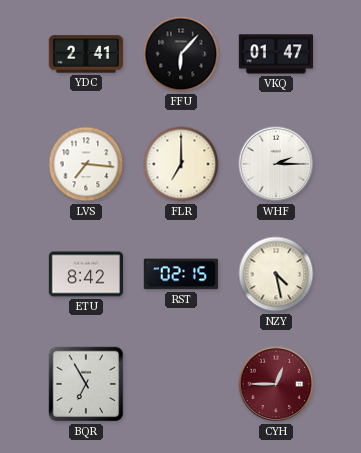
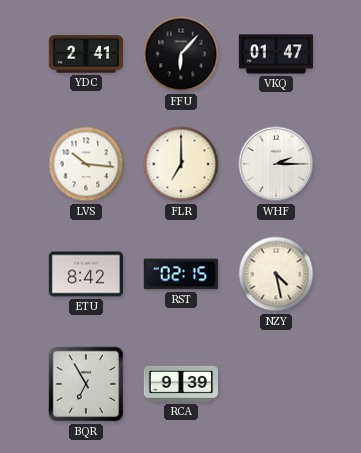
LVS: 7:16 -> 10:16
RCA: none -> 9:39
CYH: 12:45 -> none
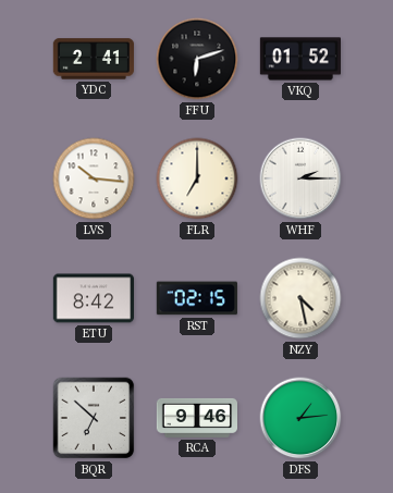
FFU: 6:07 -> 6:12
VKQ: 01:47 -> 01:52
BQR: 6:55 -> 6:52
RCA: 9:39 -> 9:46
DFS: none -> 1:14
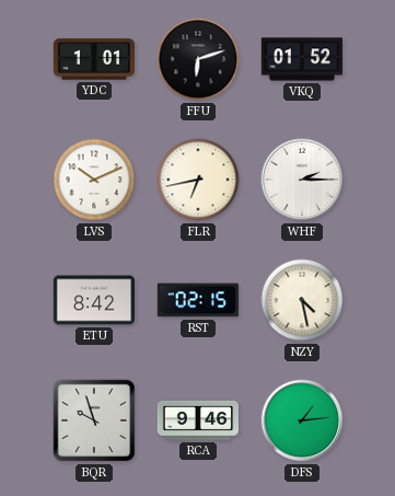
YDC: 2:41 -> 1:01
LVS: 10:16 -> 10:11
FLR: 7:00 -> 6:43
BQR: 6:52 -> 9:57
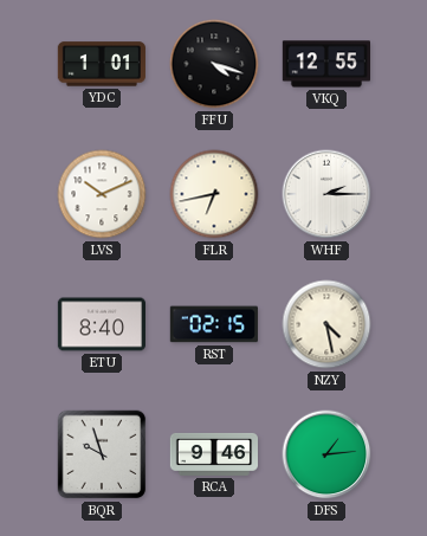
FFU: 6:12 -> 4:18
VKQ: 01:52 -> 12:55
ETU: 8:42 -> 8:40
